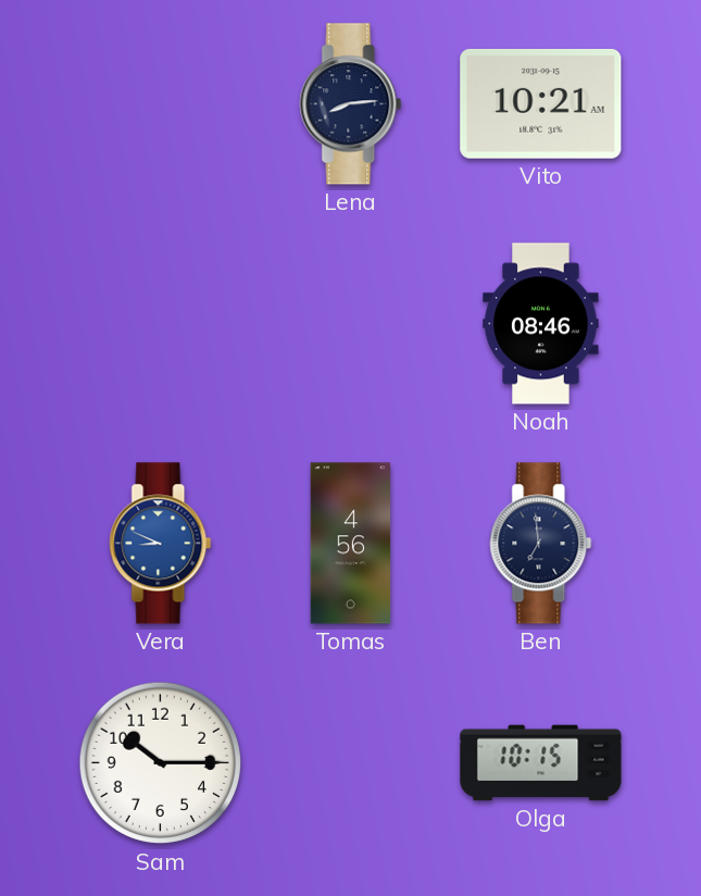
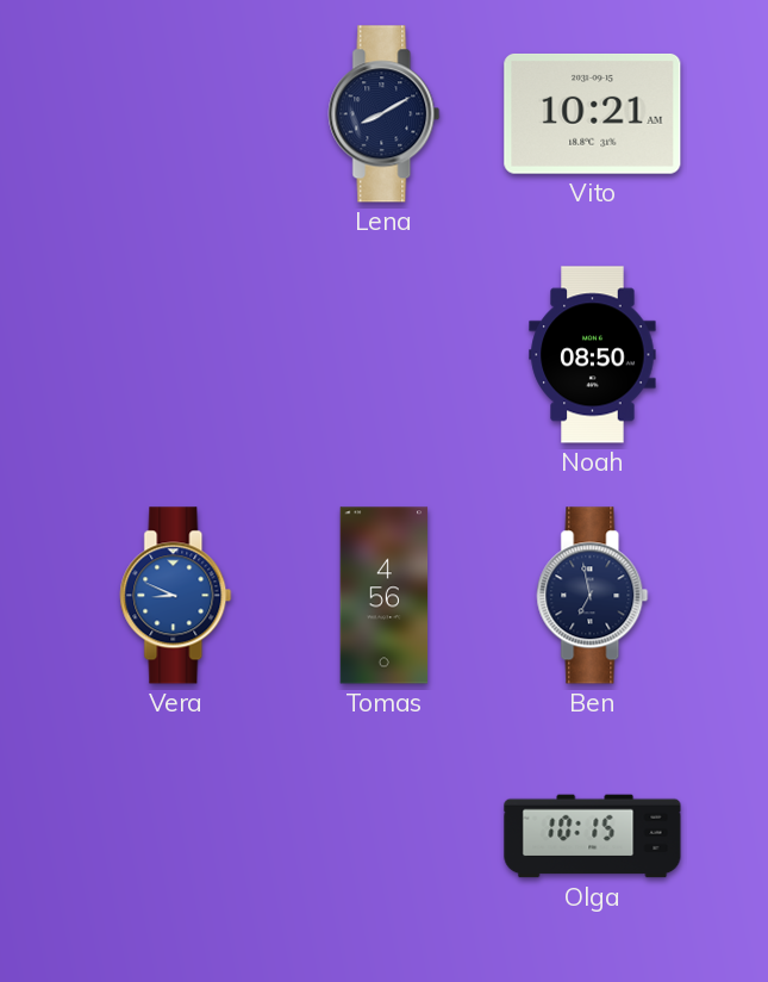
Lena: 8:14 -> 8:10
Noah: 08:46 -> 08:50
Ben: 6:59 -> 6:58
Sam: 10:15 -> none
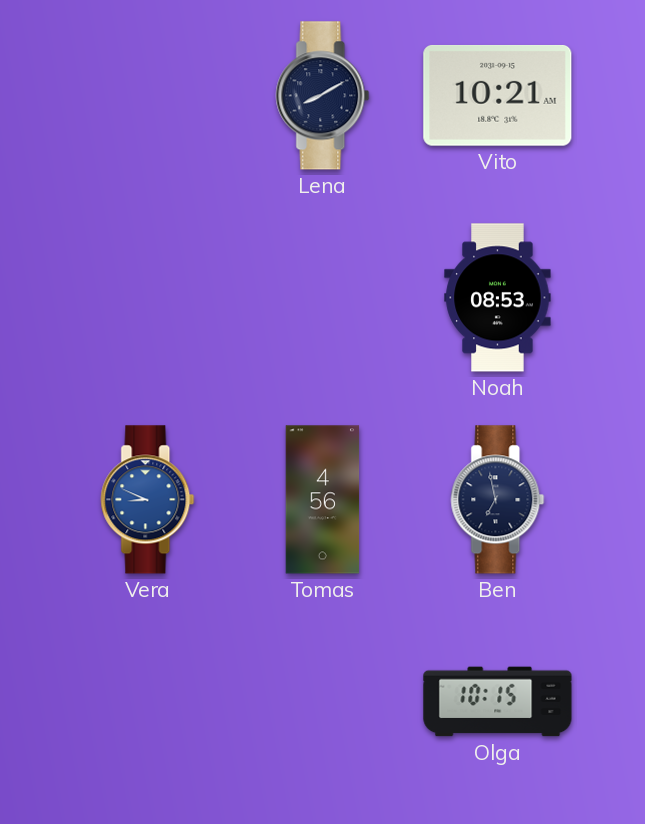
Noah: 08:50 -> 08:53
